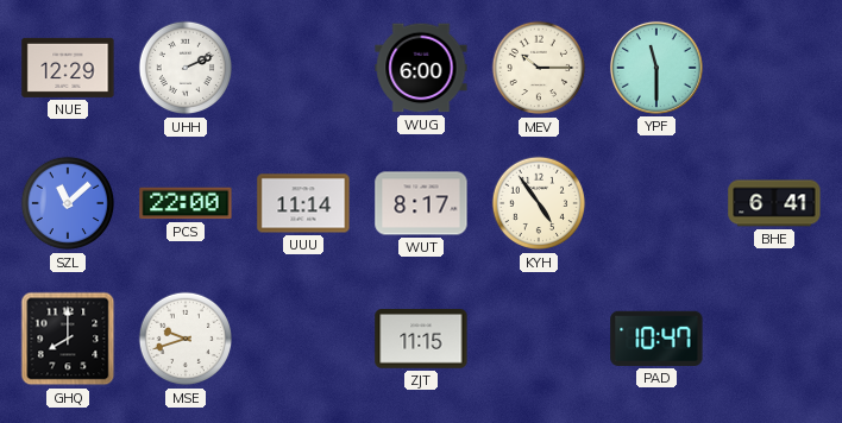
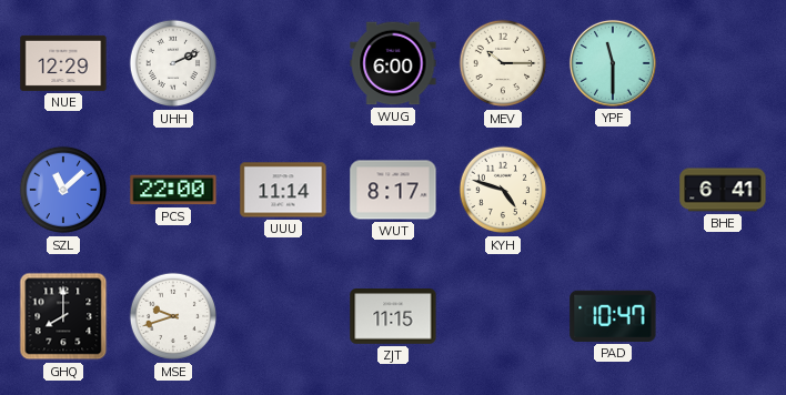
KYH: 4:54 -> 4:48
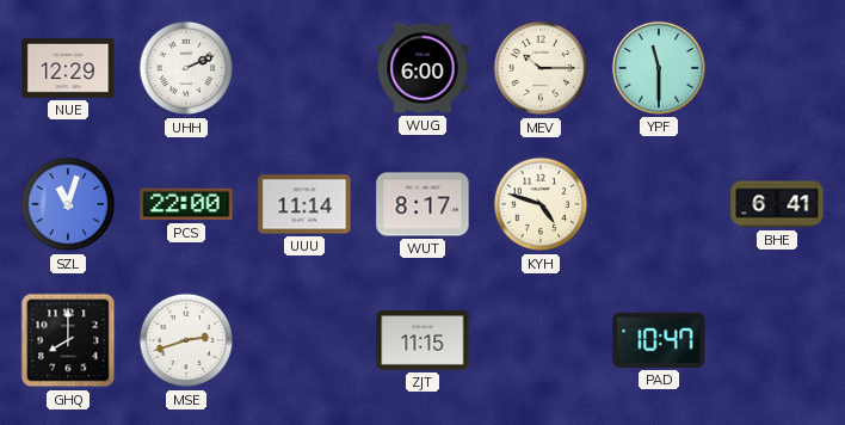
SZL: 11:08 -> 11:03
MSE: 9:42 -> 2:42
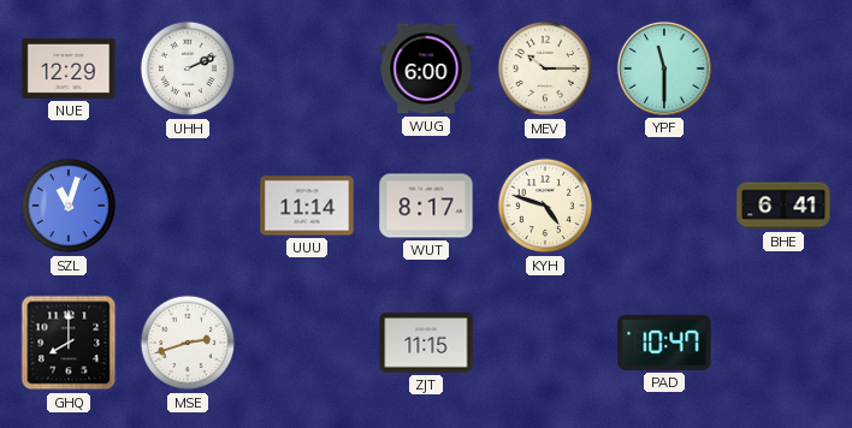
PCS: 22:00 -> none
